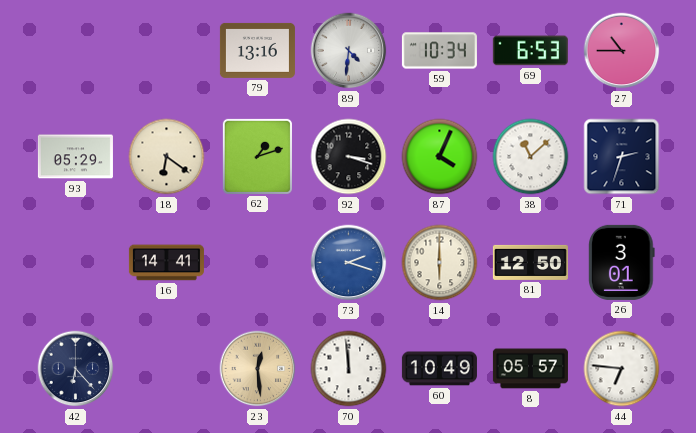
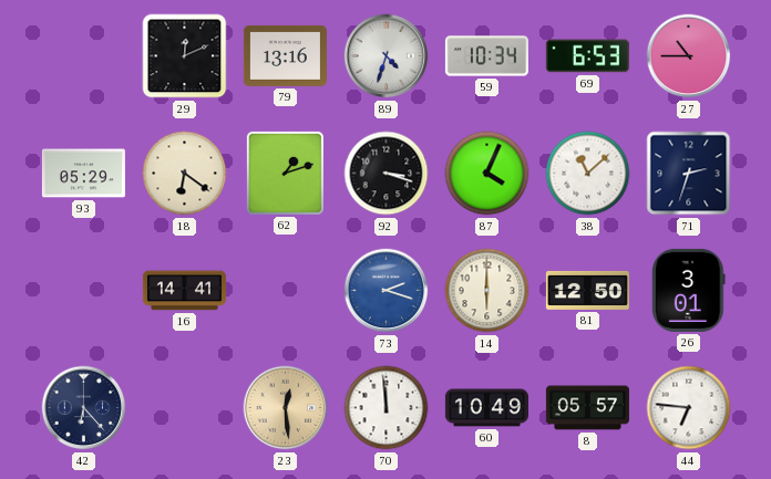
29: none -> 12:11
89: 4:31 -> 4:33
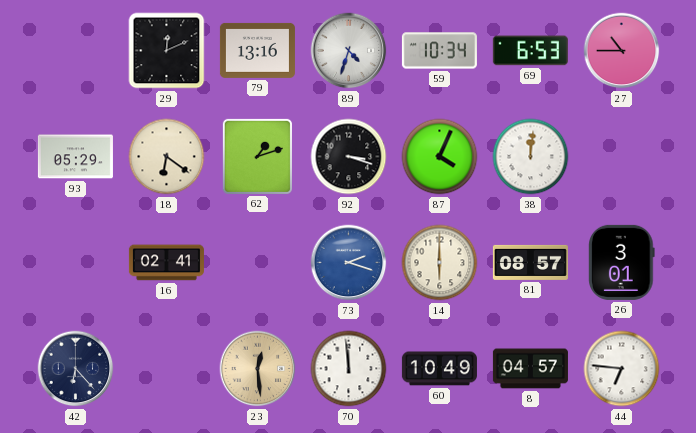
38: 11:08 -> 12:01
71: 2:33 -> none
16: 14:41 -> 02:41
81: 12:50 -> 08:57
8: 05:57 -> 04:57
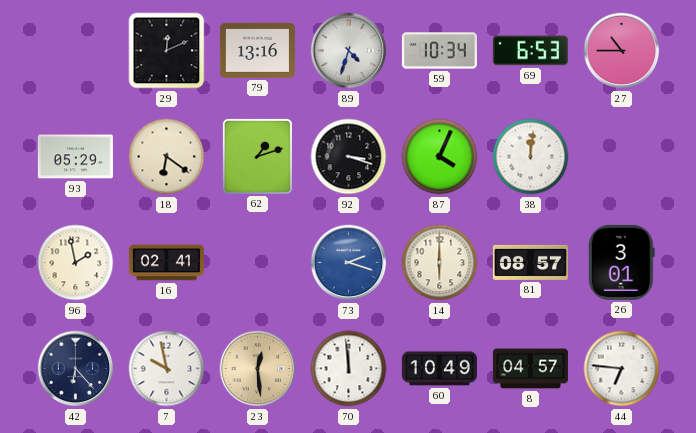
96: none -> 1:58
7: none -> 9:58
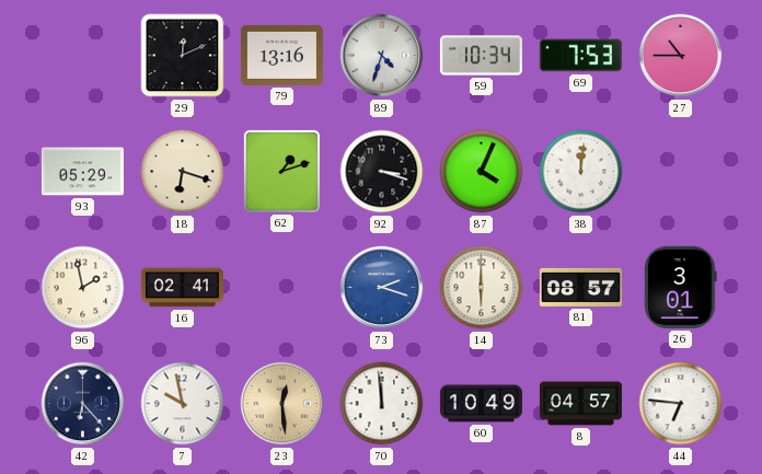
69: 6:53 -> 7:53
18: 6:21 -> 6:18
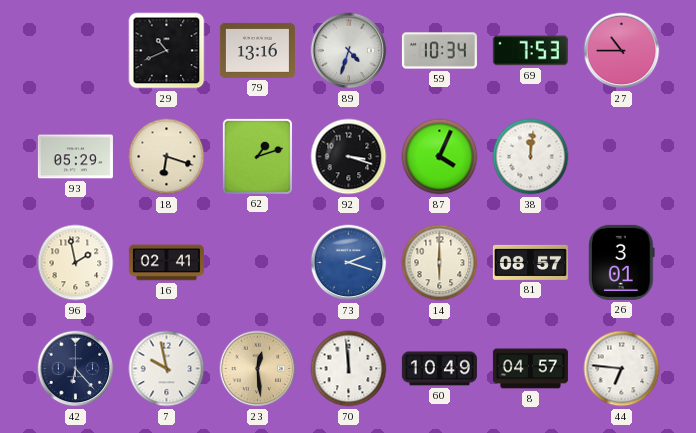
29: 12:11 -> 10:41
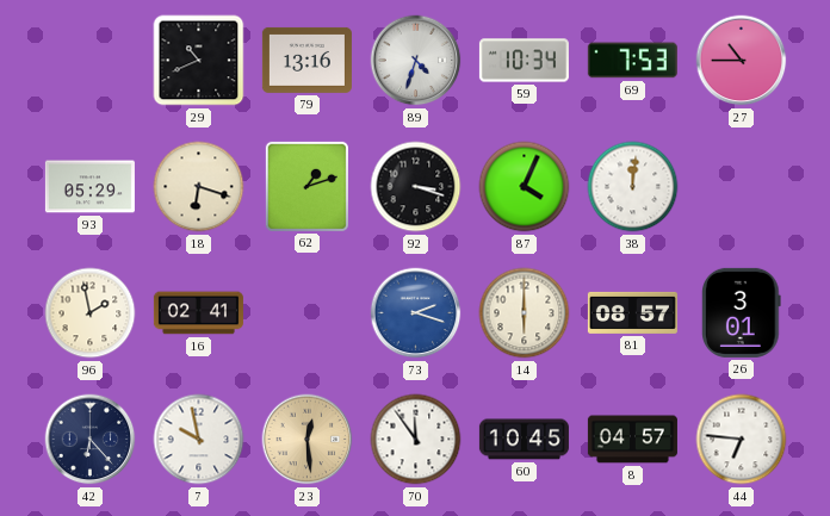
70: 11:59 -> 11:54
60: 10:49 -> 10:45
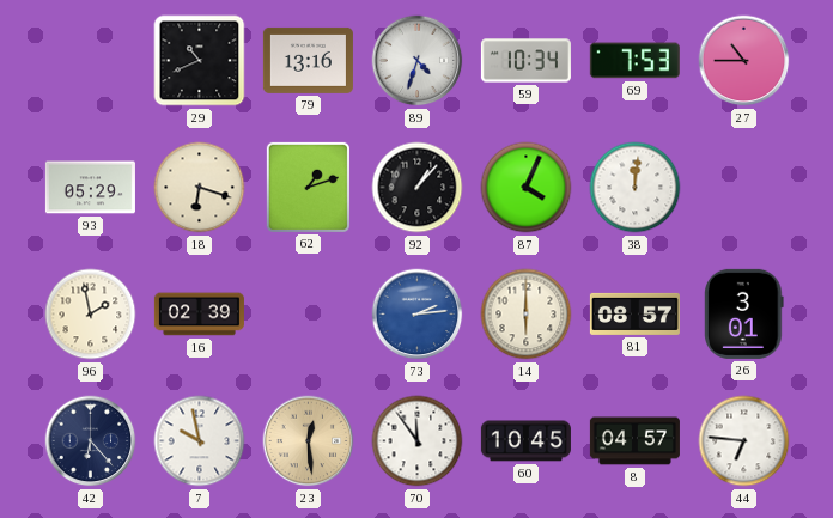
92: 3:18 -> 1:07
16: 02:41 -> 02:39
73: 2:18 -> 2:14
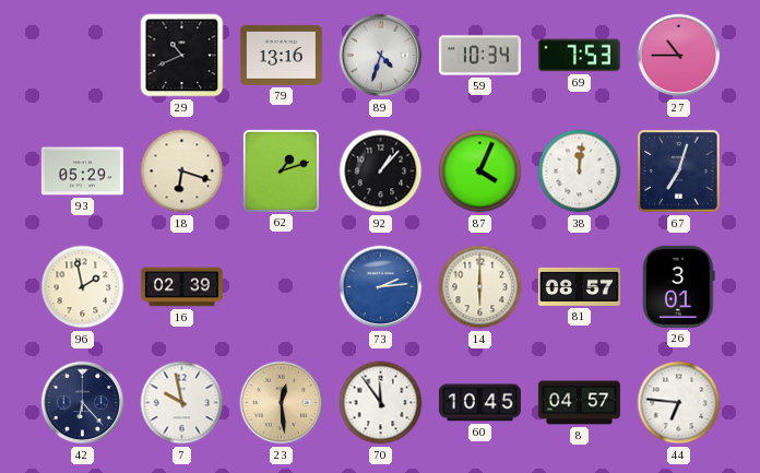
67: none -> 7:03
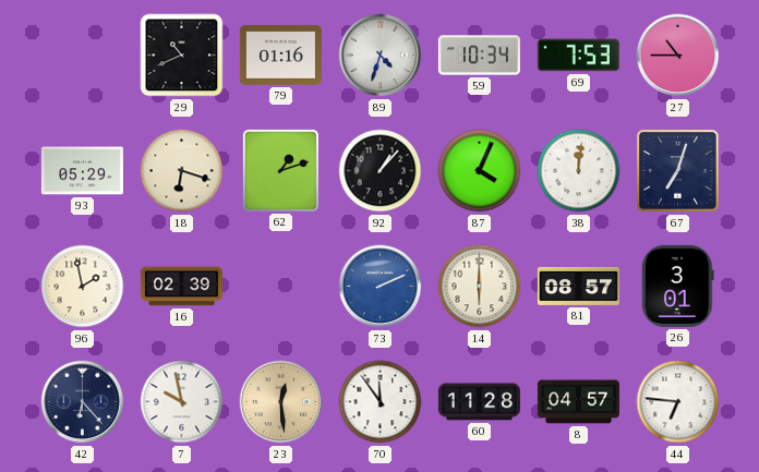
79: 13:16 -> 01:16
73: 2:14 -> 2:11
60: 10:45 -> 11:28
